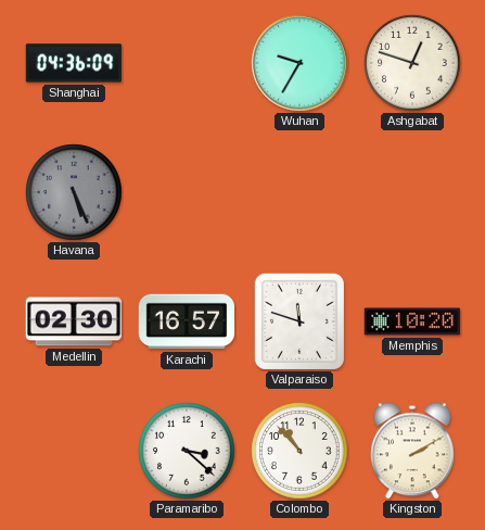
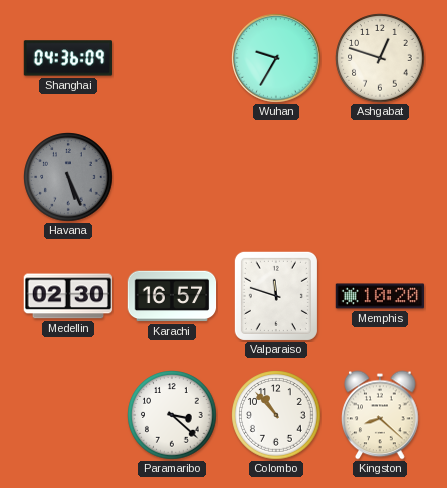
Kingston: 2:10 -> 8:22
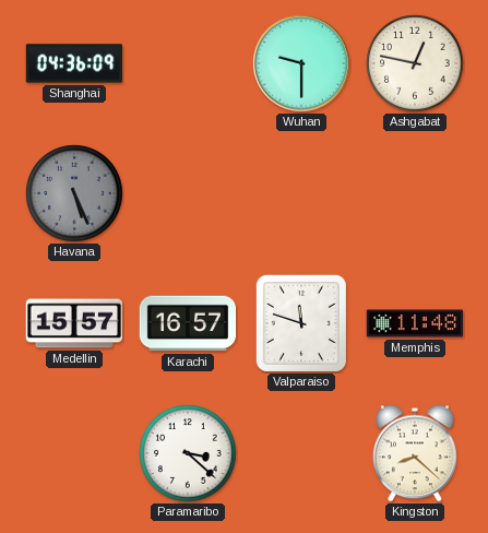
Wuhan: 9:35 -> 9:30
Ashgabat: 12:48 -> 12:47
Medellin: 02:30 -> 15:57
Memphis: 10:20 -> 11:48
Colombo: 10:53 -> none
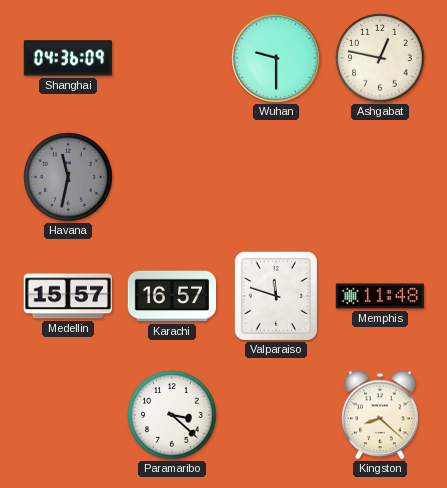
Havana: 5:26 -> 11:32
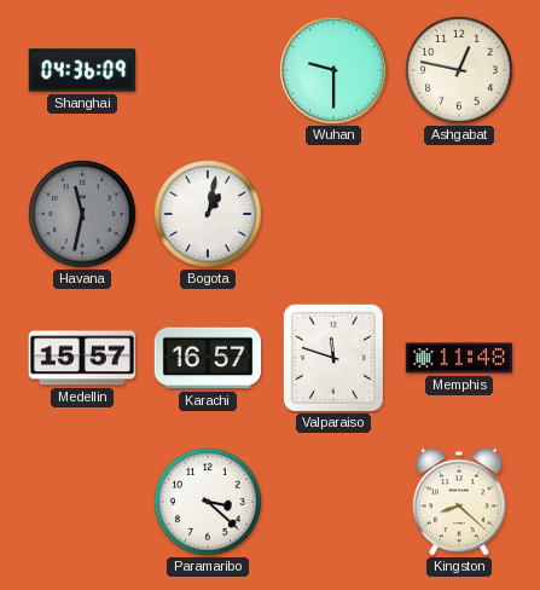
Bogota: none -> 1:02
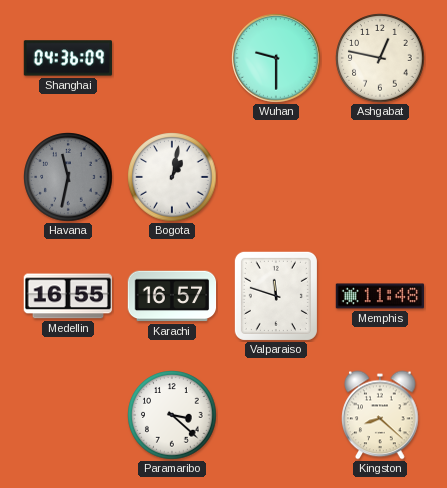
Medellin: 15:57 -> 16:55
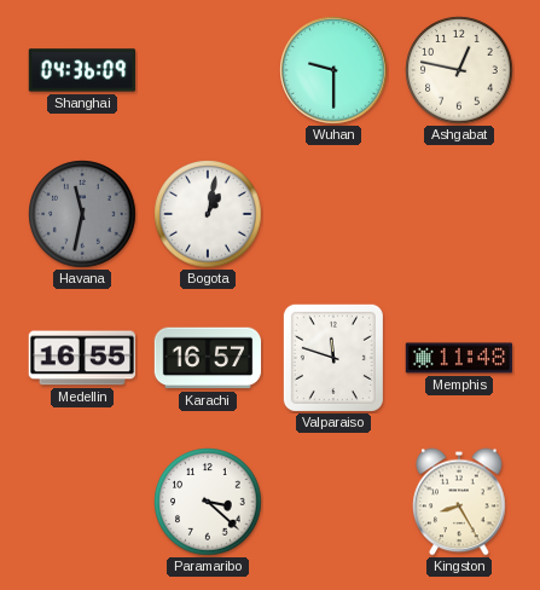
Kingston: 8:22 -> 8:25
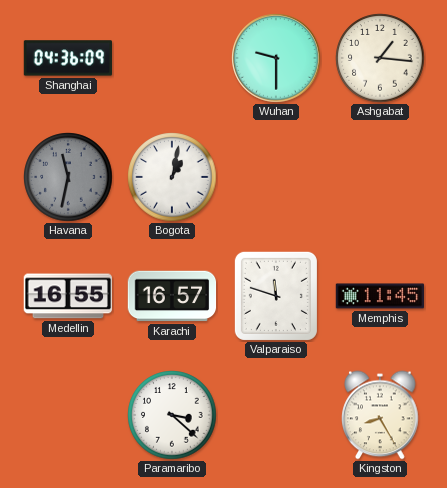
Ashgabat: 12:47 -> 1:16
Memphis: 11:48 -> 11:45
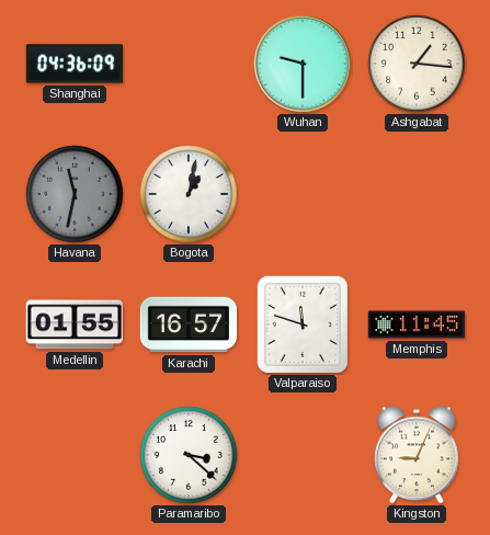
Medellin: 16:55 -> 01:55
Kingston: 8:25 -> 9:04
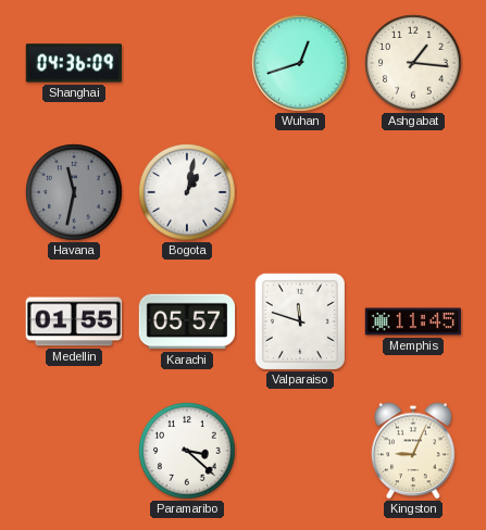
Wuhan: 9:30 -> 12:42
Karachi: 16:57 -> 05:57
